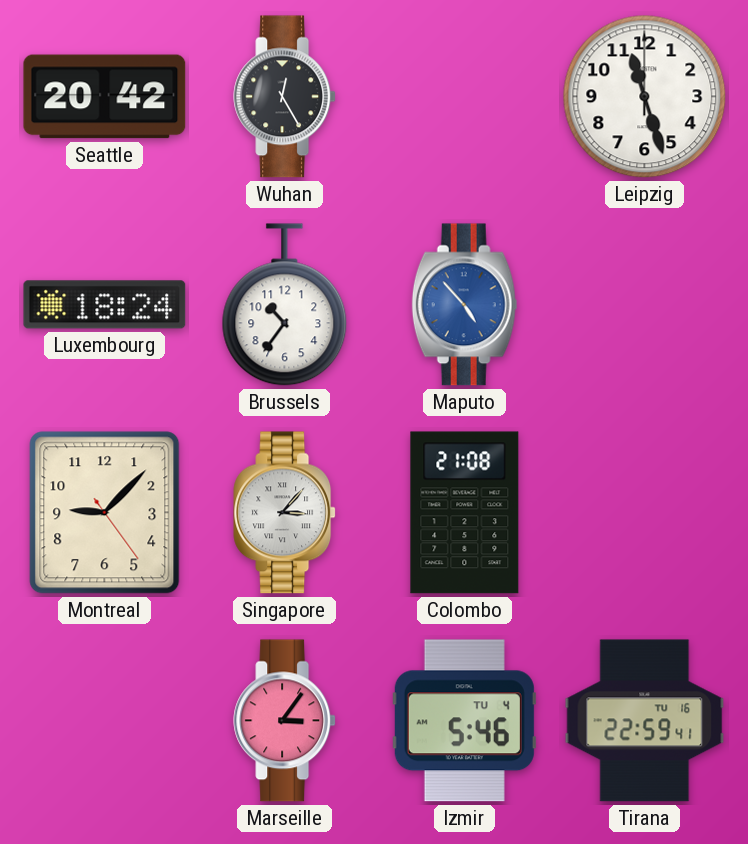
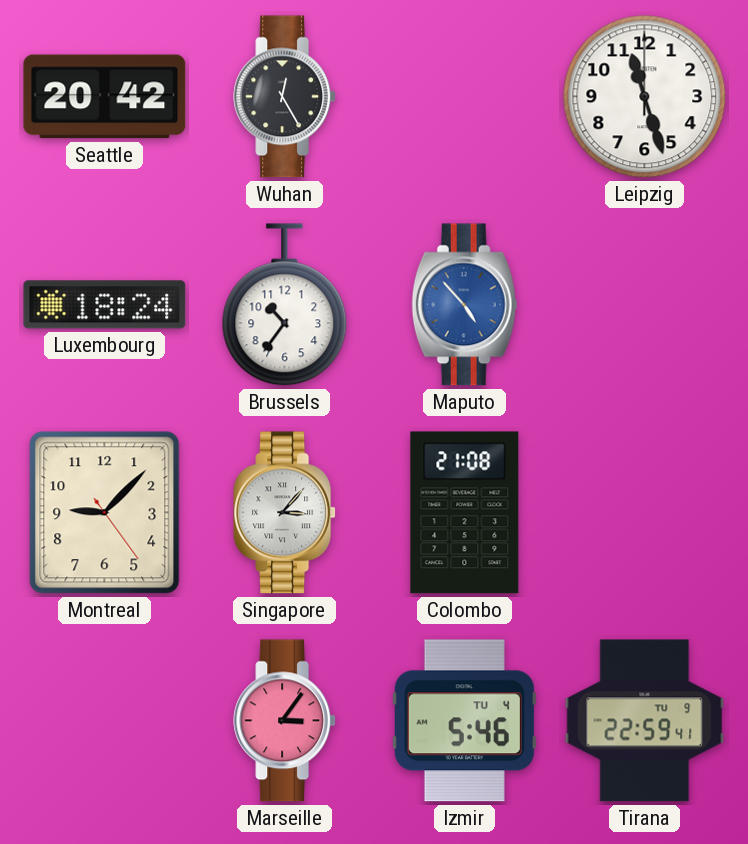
Tirana date: TU 16 -> TU 9
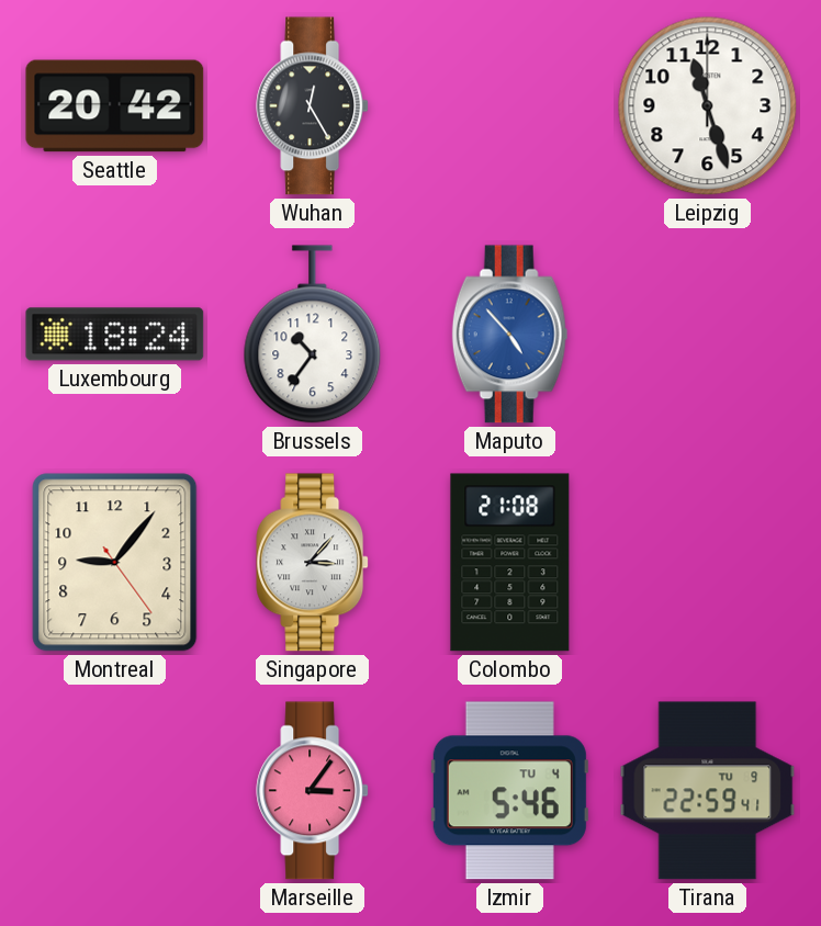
Montreal: 9:07 -> 9:06
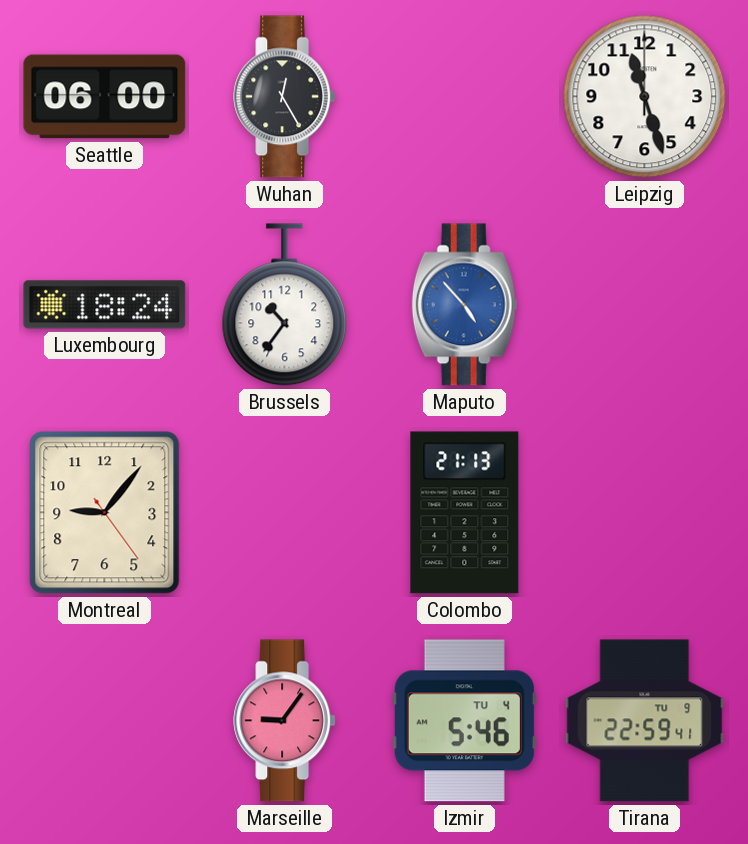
Seattle: 20:42 -> 06:00
Singapore: 3:07 -> none
Colombo: 21:08 -> 21:13
Marseille: 3:06 -> 9:06
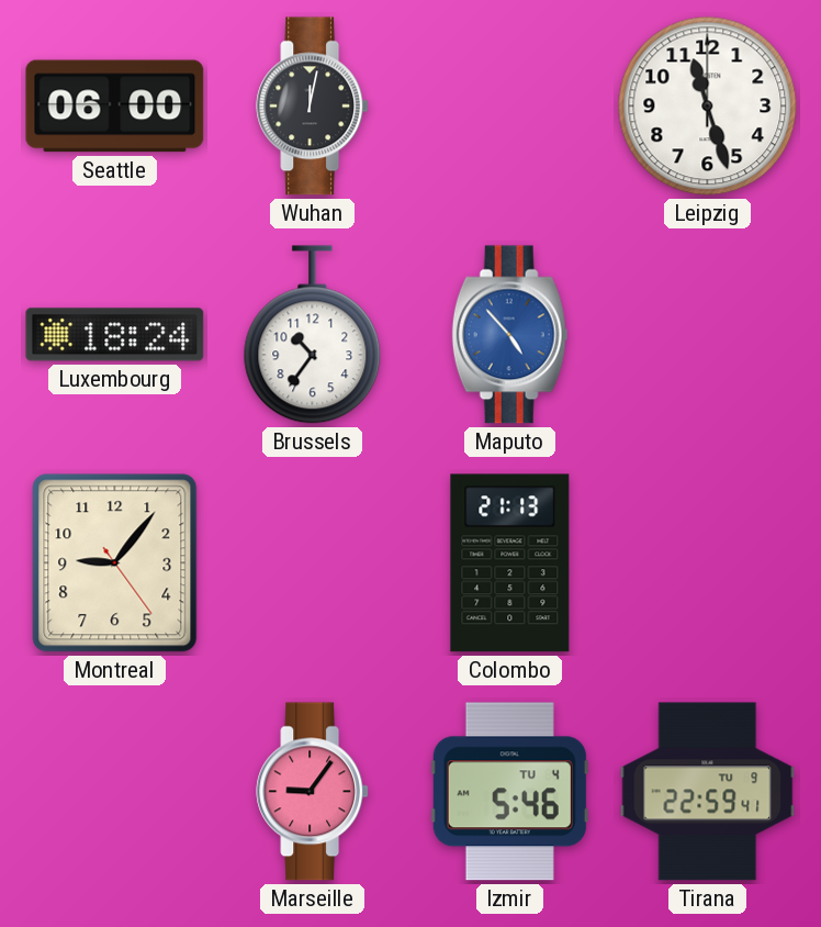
Wuhan: 12:25 -> 12:02
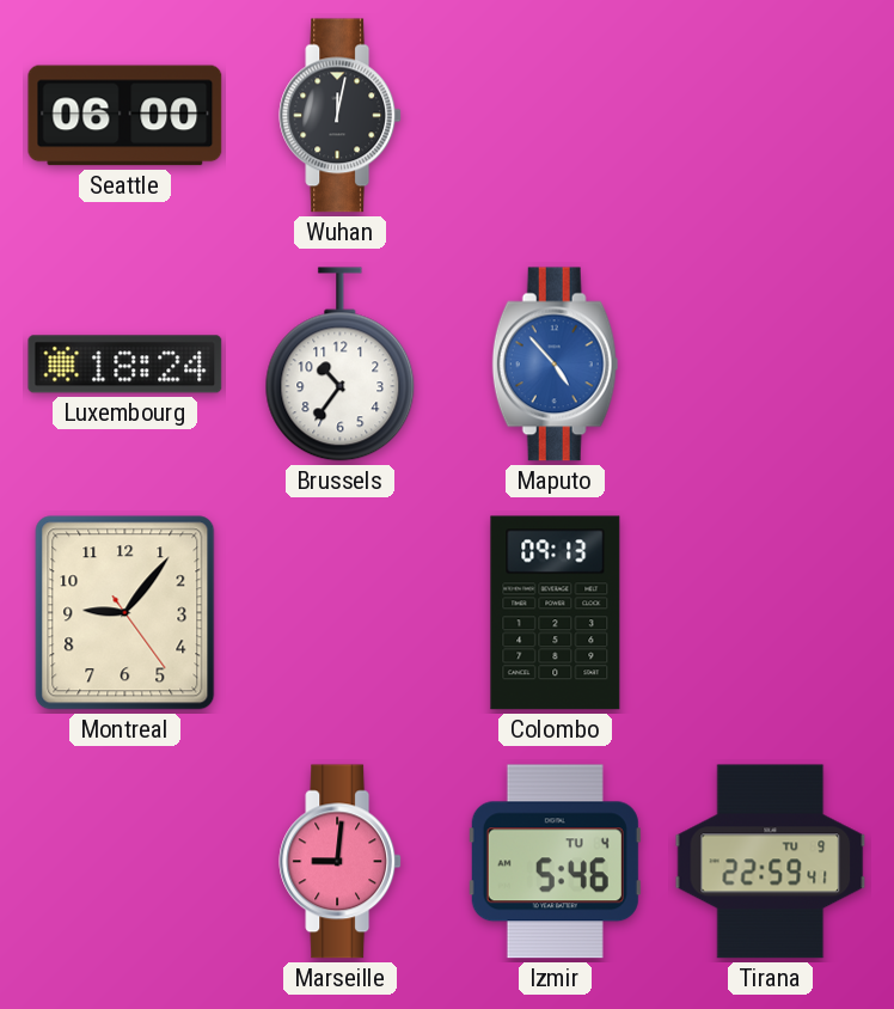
Leipzig: 11:27 -> none
Colombo: 21:13 -> 09:13
Marseille: 9:06 -> 9:01
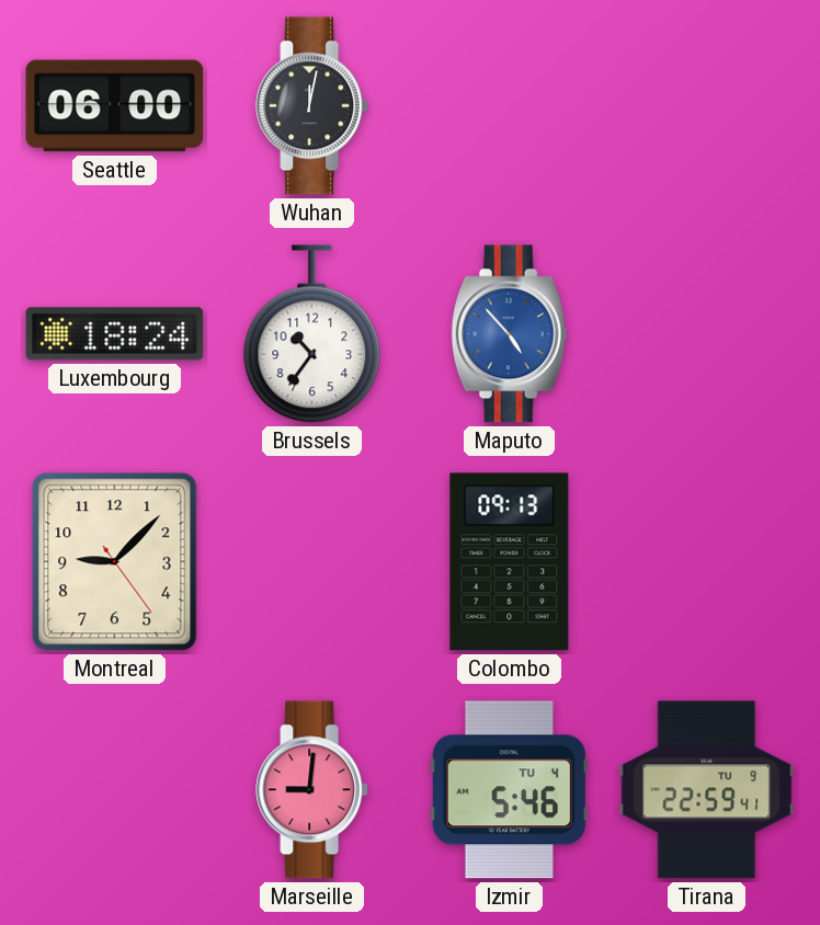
Montreal: 9:06 -> 9:07
